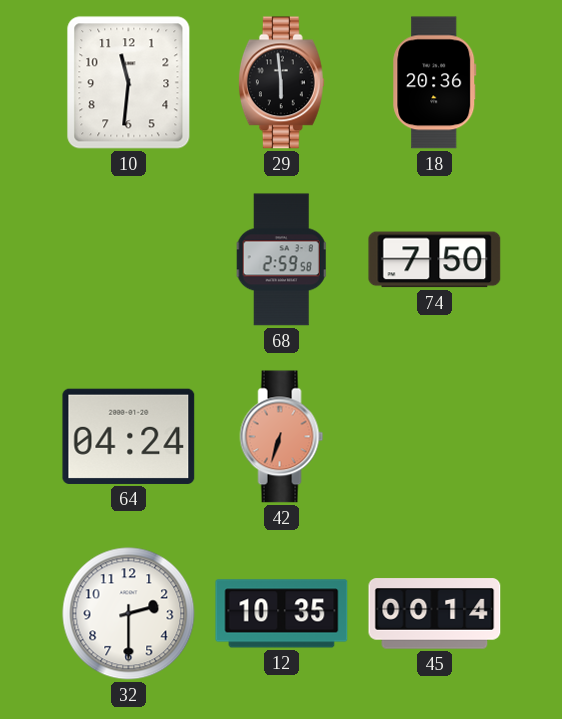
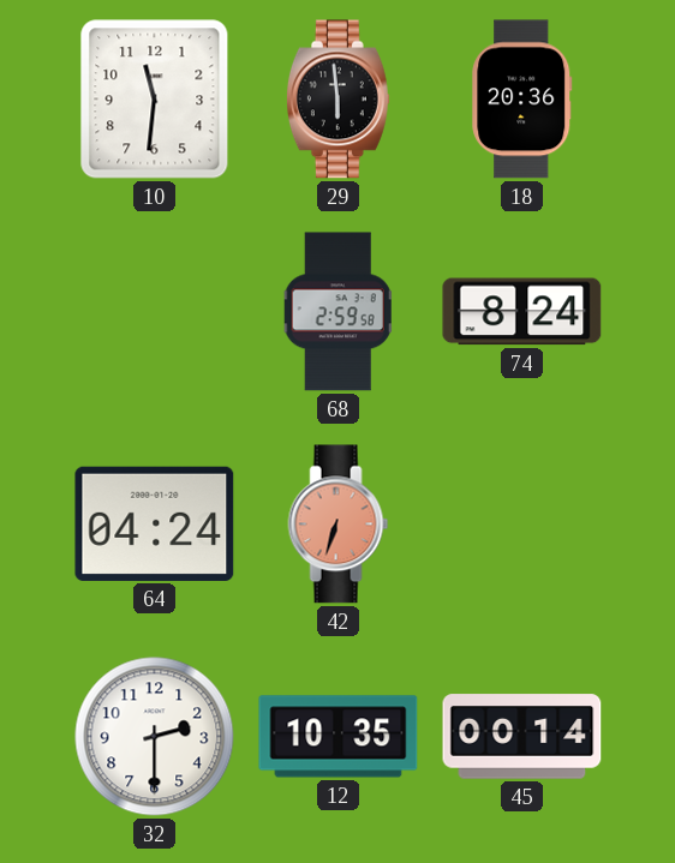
74: 7:50 -> 8:24
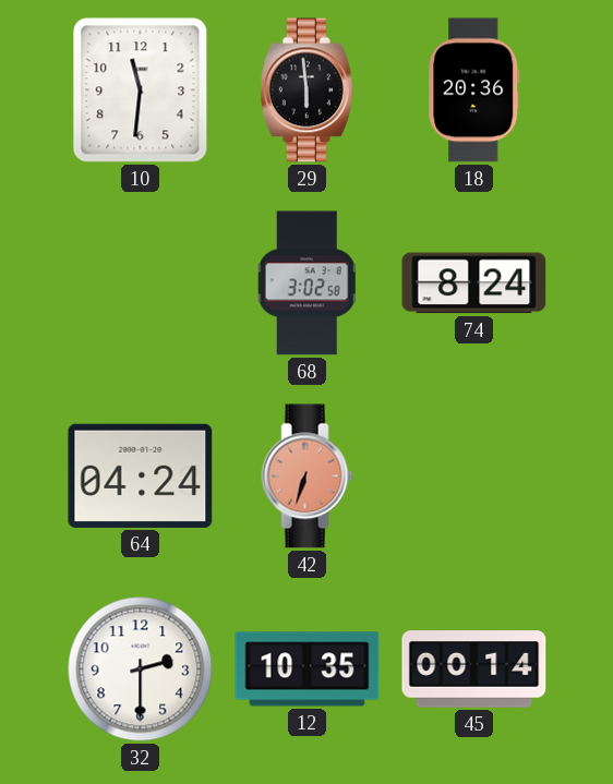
68: 2:59 -> 3:02
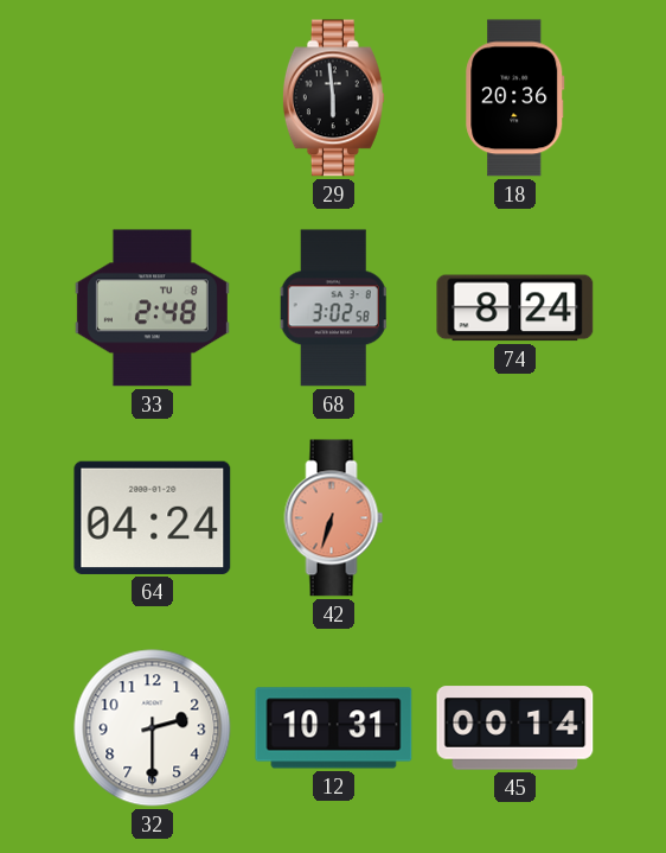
10: 11:31 -> none
33: none -> 2:48
12: 10:35 -> 10:31
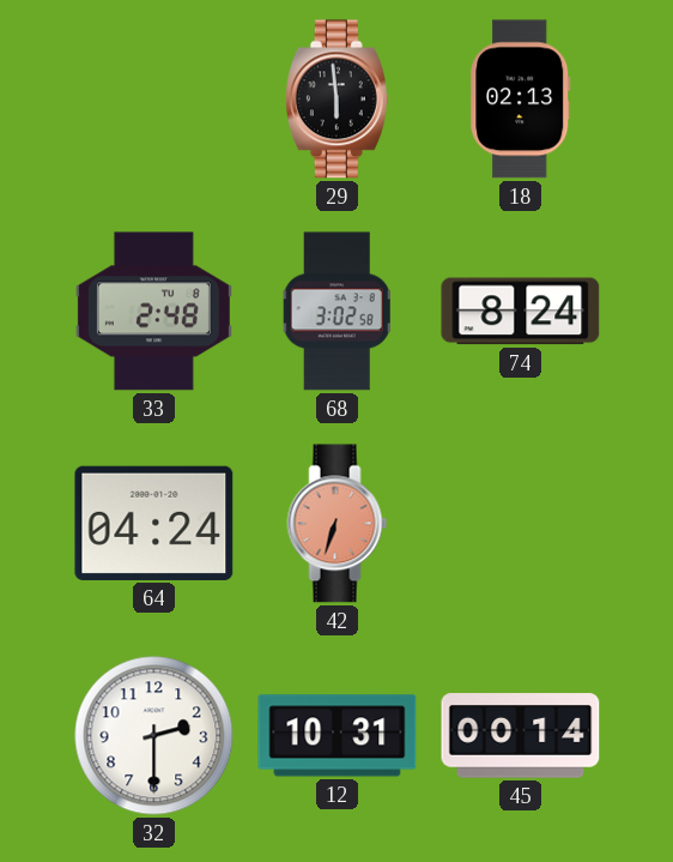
18: 20:36 -> 02:13
